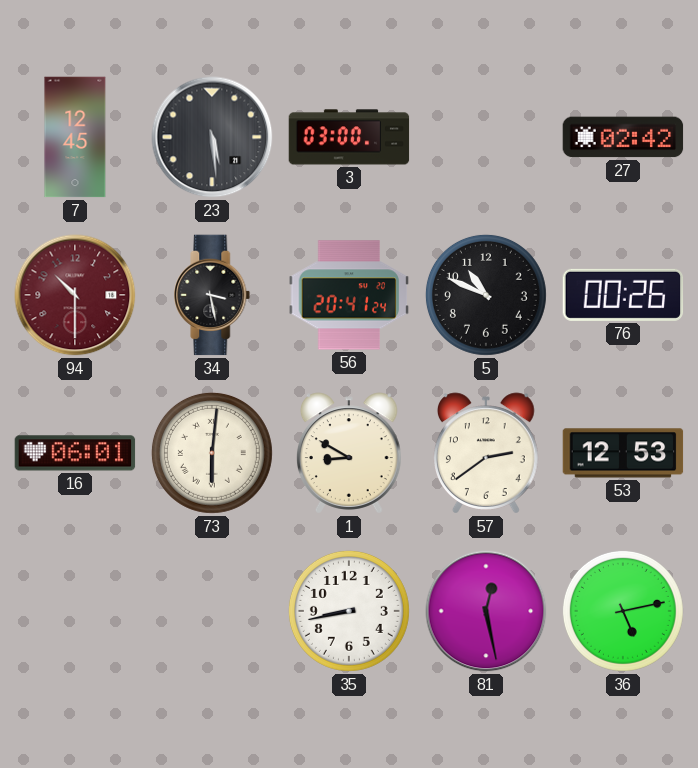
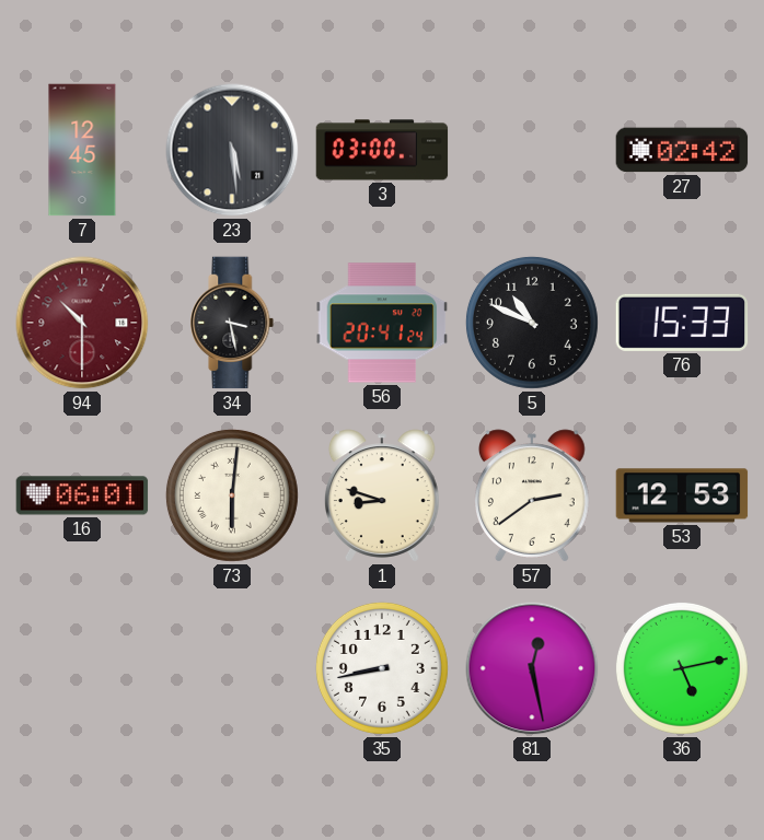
76: 00:26 -> 15:33
1: 8:50 -> 8:48
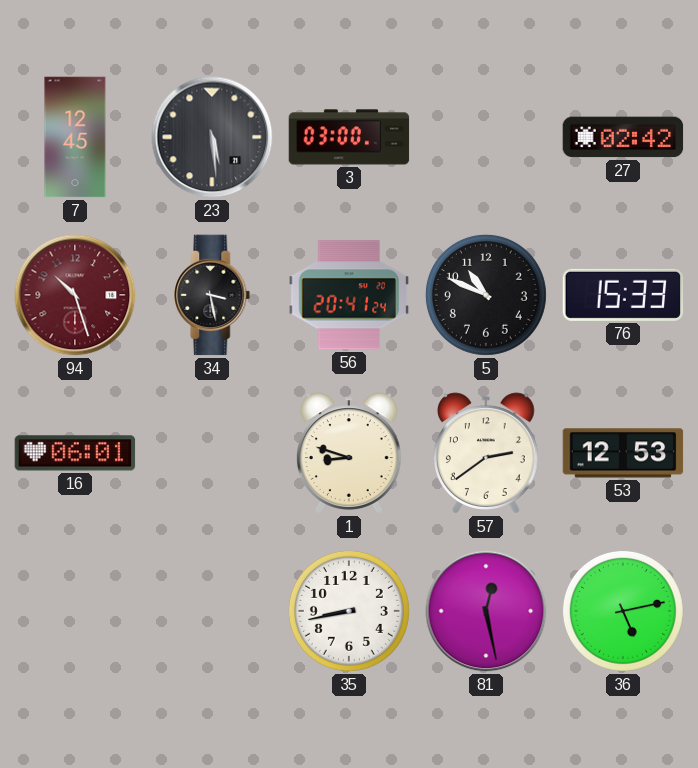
94: 10:30 -> 10:27
73: 6:01 -> none
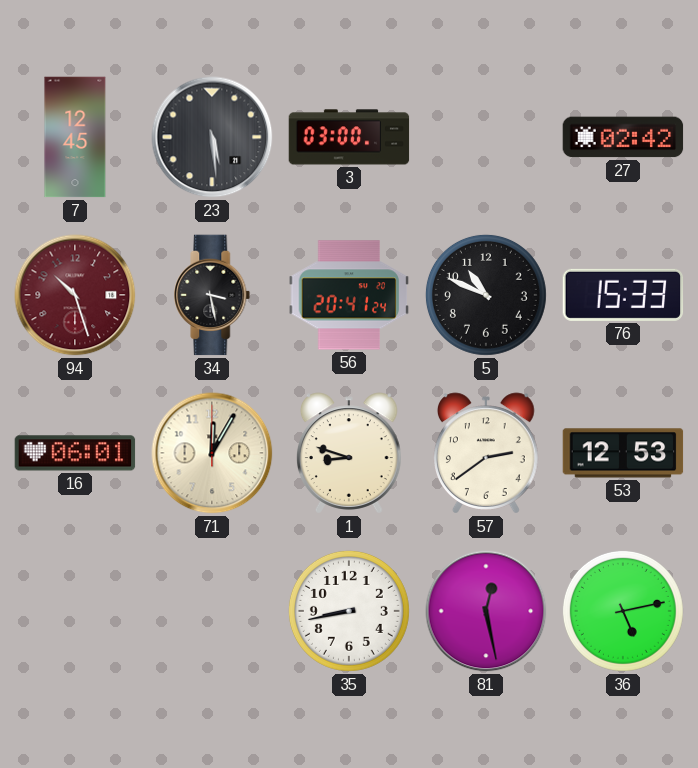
71: none -> 12:05
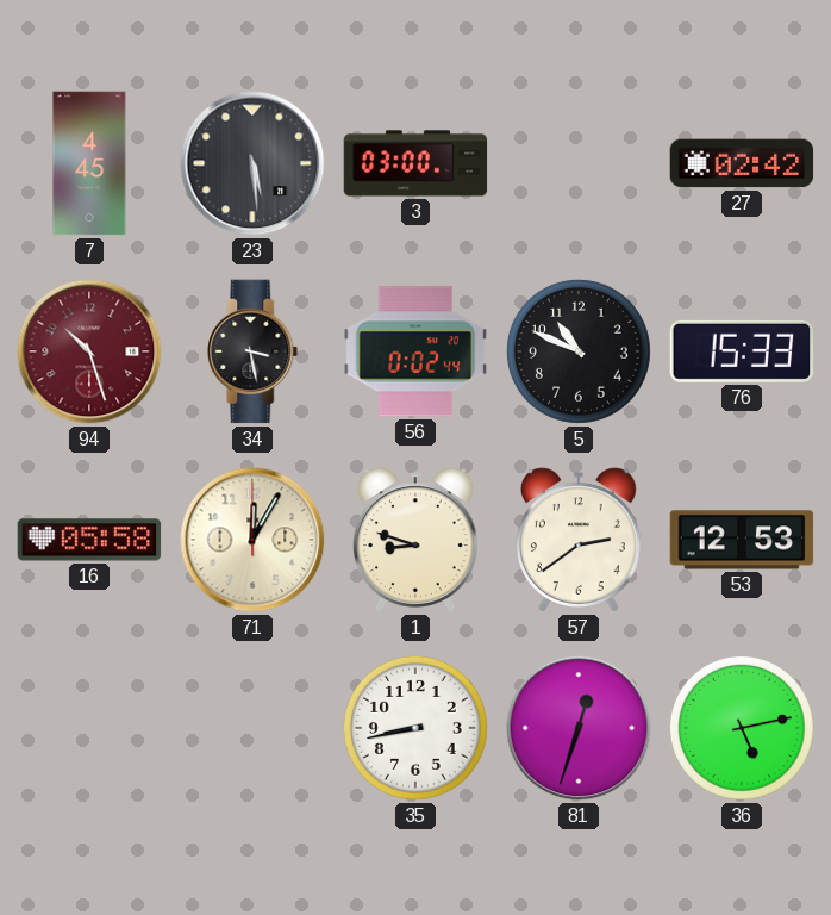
7: 12:45 -> 4:45
56: 20:41 -> 0:02
16: 06:01 -> 05:58
81: 12:28 -> 12:33
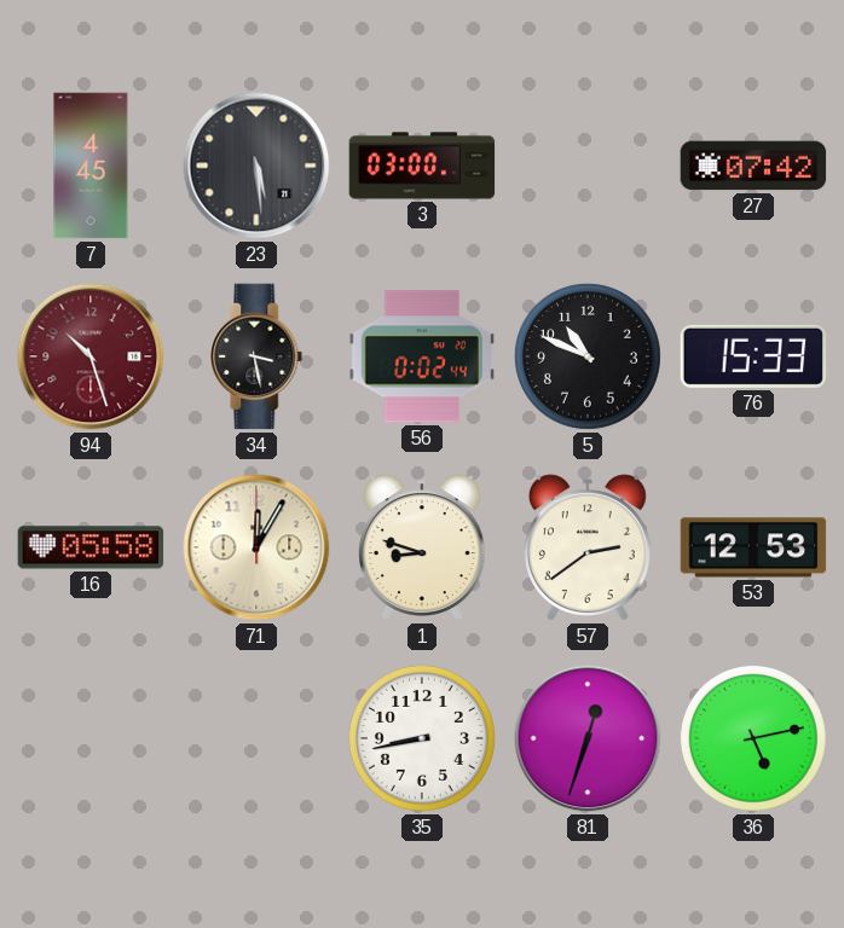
27: 02:42 -> 07:42
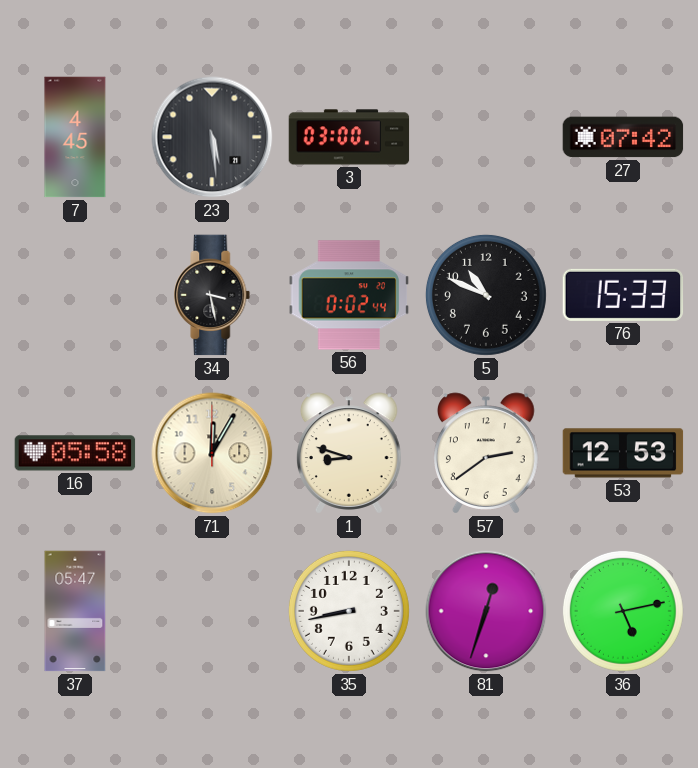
94: 10:27 -> none
37: none -> 05:47
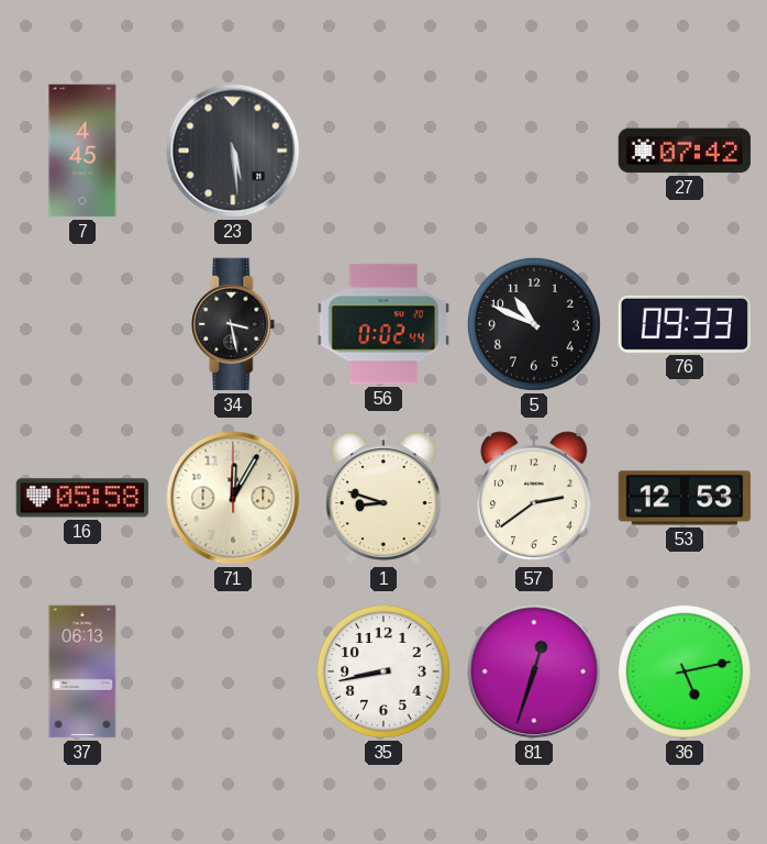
3: 03:00 -> none
76: 15:33 -> 09:33
37: 05:47 -> 06:13
